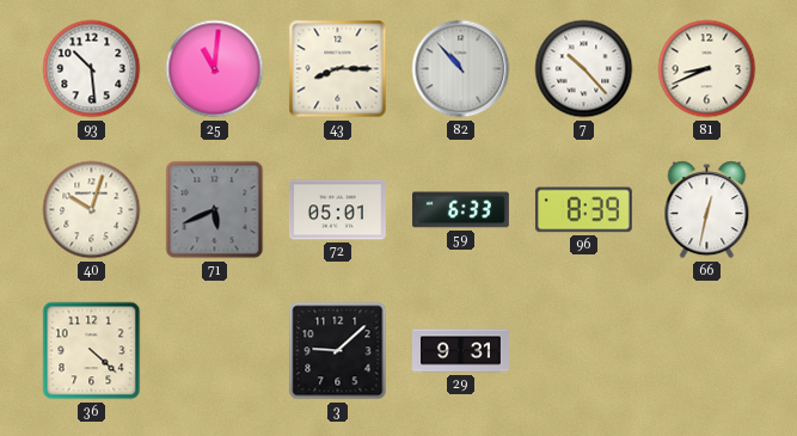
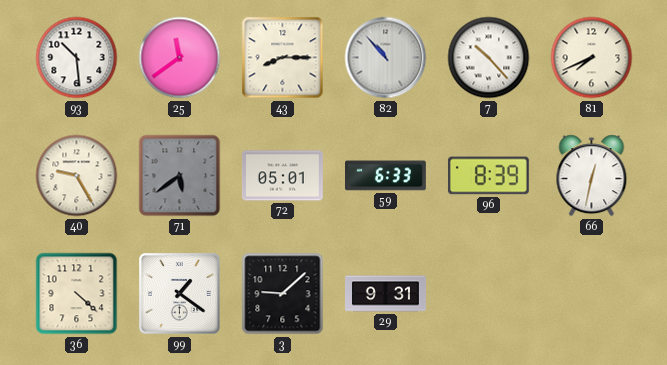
25: 11:01 -> 11:39
81: 8:41 -> 7:41
40: 10:03 -> 9:25
71: 5:41 -> 5:39
99: none -> 1:21
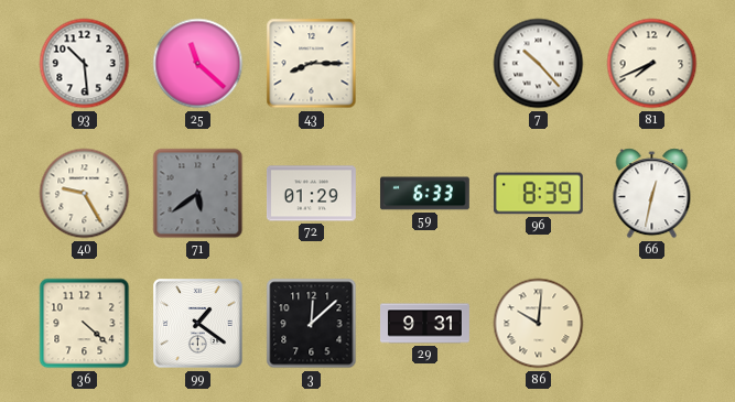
25: 11:39 -> 11:22
82: 10:53 -> none
72: 05:01 -> 01:29
3: 9:08 -> 12:08
86: none -> 10:01
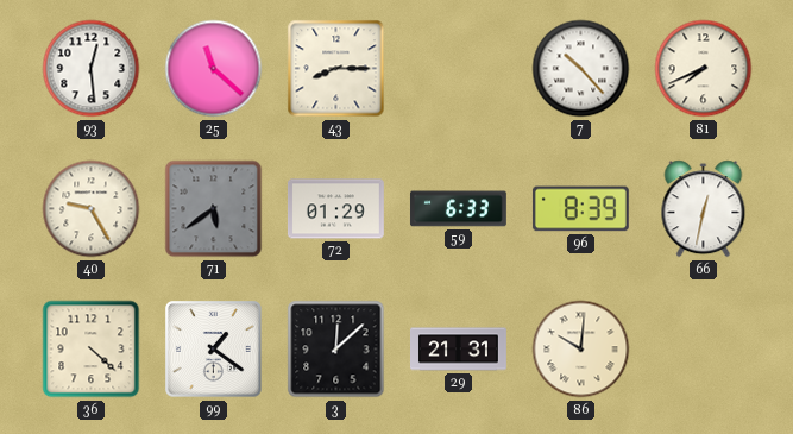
93: 10:29 -> 12:29
29: 9:31 -> 21:31
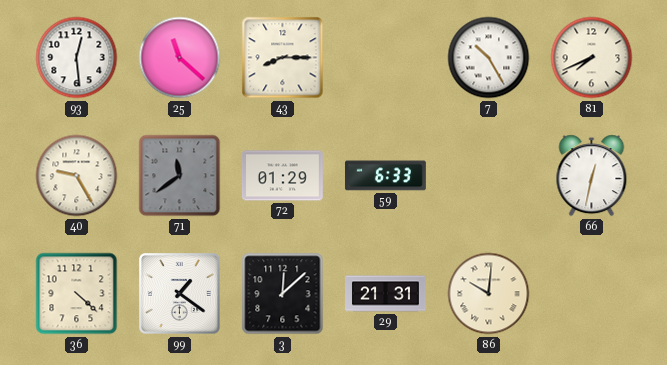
7: 10:23 -> 10:25
71: 5:39 -> 11:39
96: 8:39 -> none
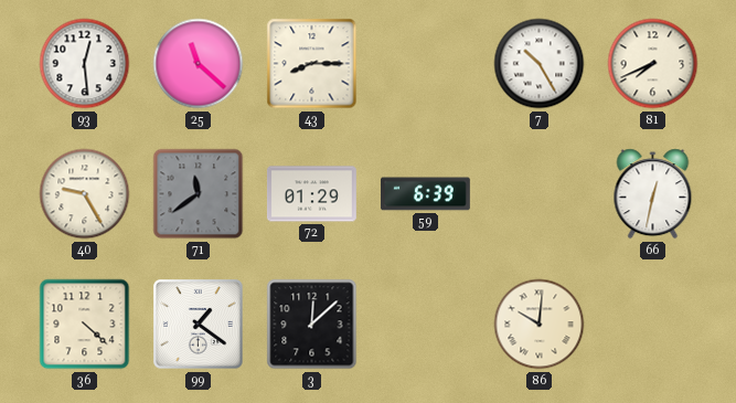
59: 6:33 -> 6:39
29: 21:31 -> none
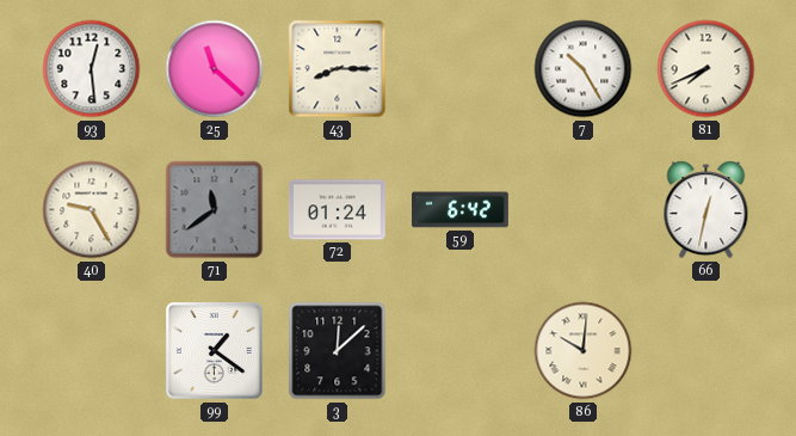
72: 01:29 -> 01:24
59: 6:39 -> 6:42
36: 4:22 -> none
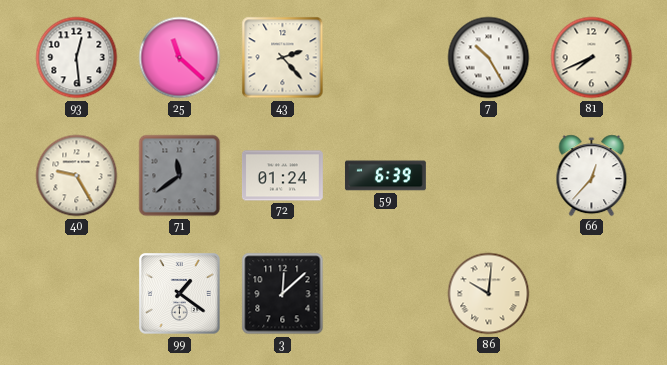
43: 8:15 -> 2:23
59: 6:42 -> 6:39
66: 12:32 -> 12:37
